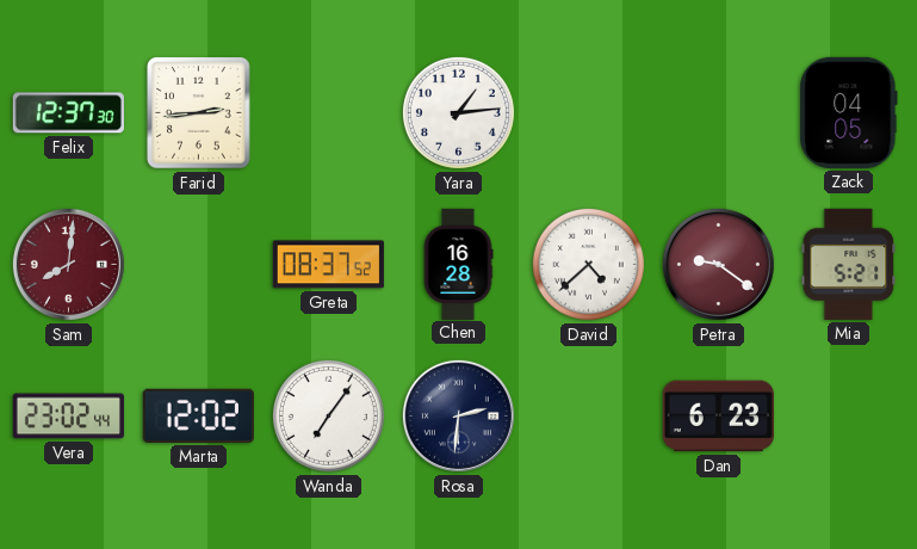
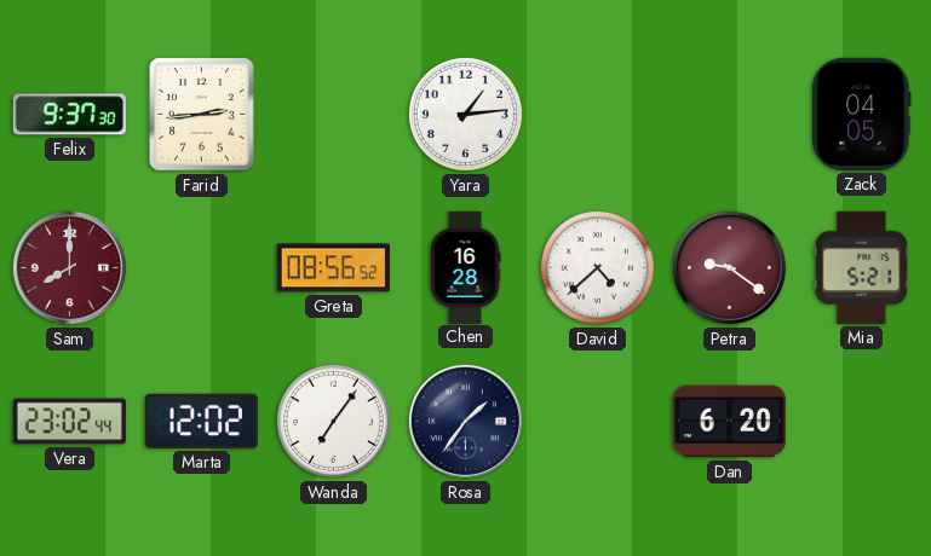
Felix: 12:37 -> 9:37
Sam: 8:01 -> 8:00
Greta: 08:37 -> 08:56
Rosa: 2:31 -> 1:36
Dan: 6:23 -> 6:20
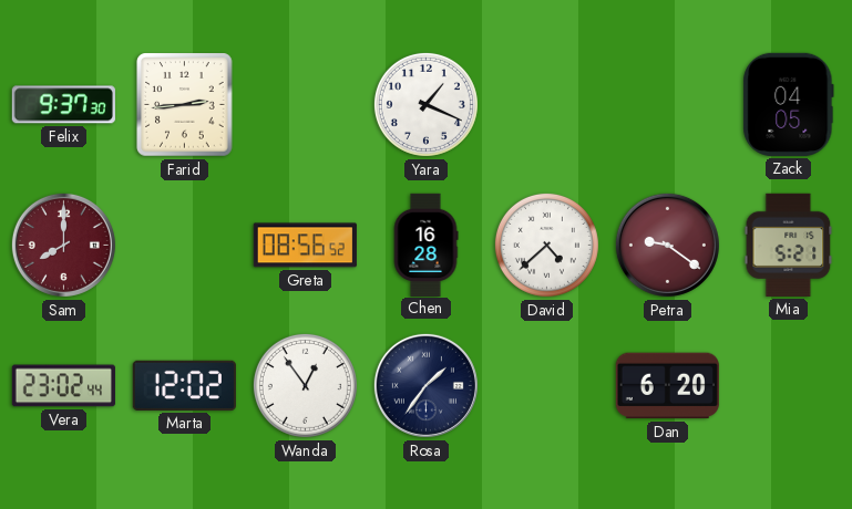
Yara: 1:14 -> 1:19
Wanda: 7:06 -> 12:54
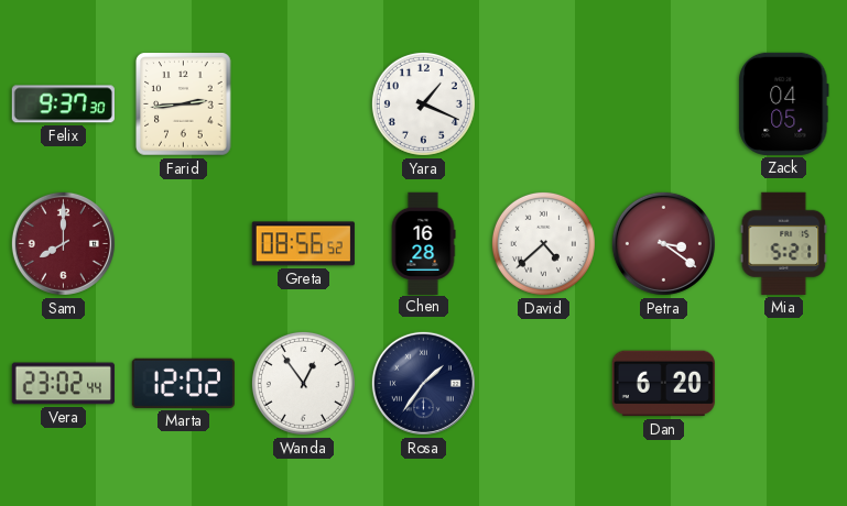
Petra: 9:21 -> 3:21
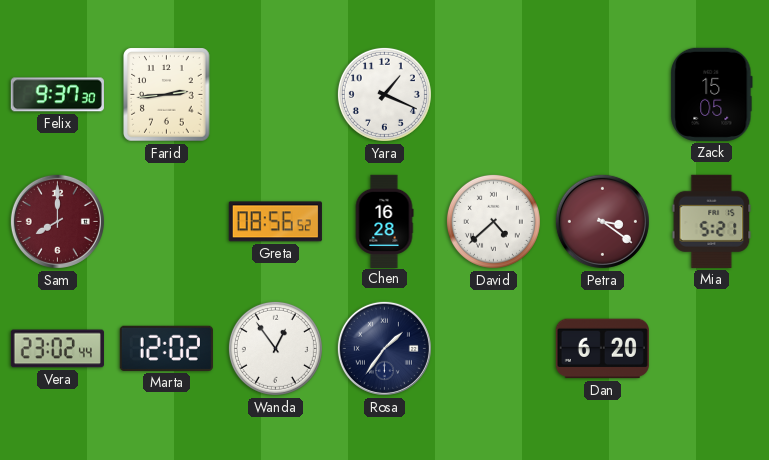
Zack: 04:05 -> 15:05
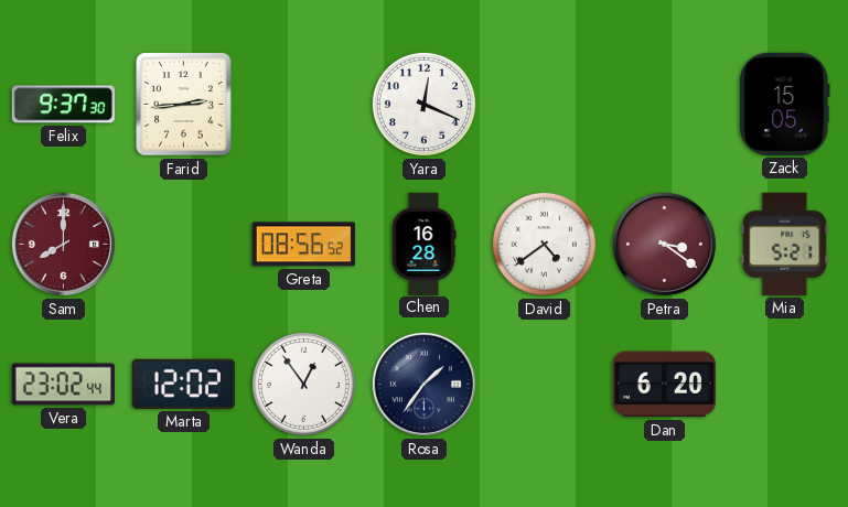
Yara: 1:19 -> 12:19
David: 4:38 -> 4:39
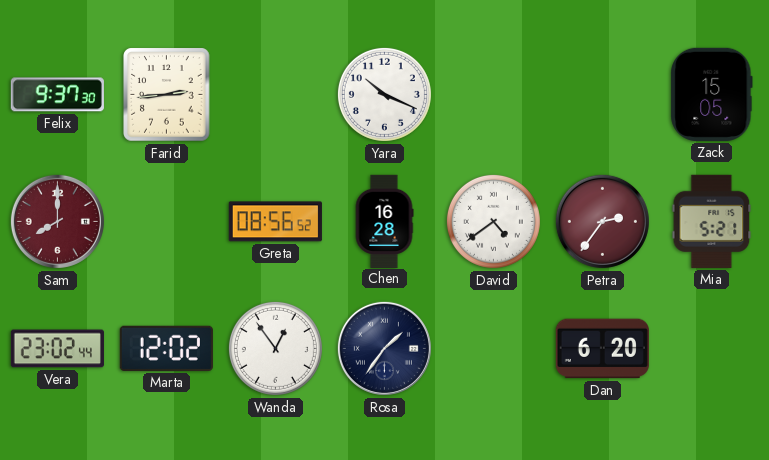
Yara: 12:19 -> 10:19
Petra: 3:21 -> 2:36
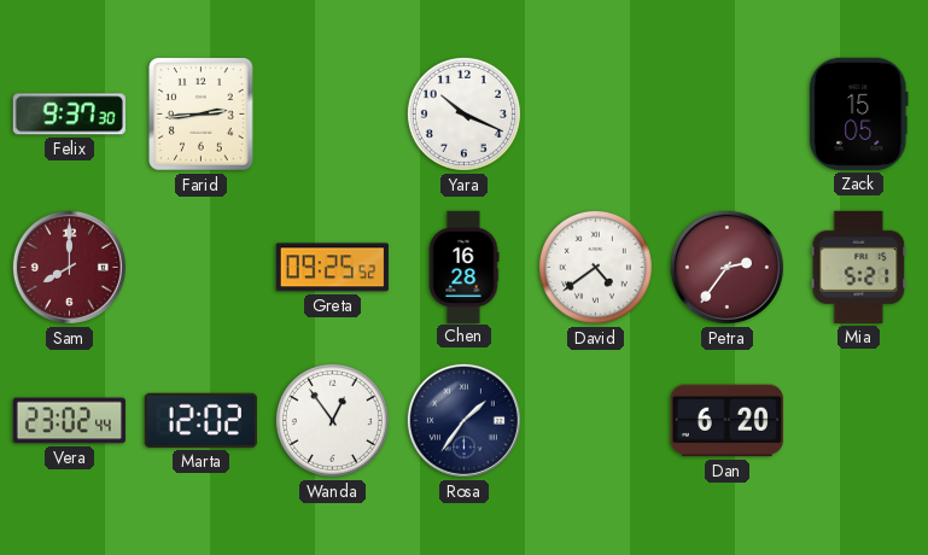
Greta: 08:56 -> 09:25
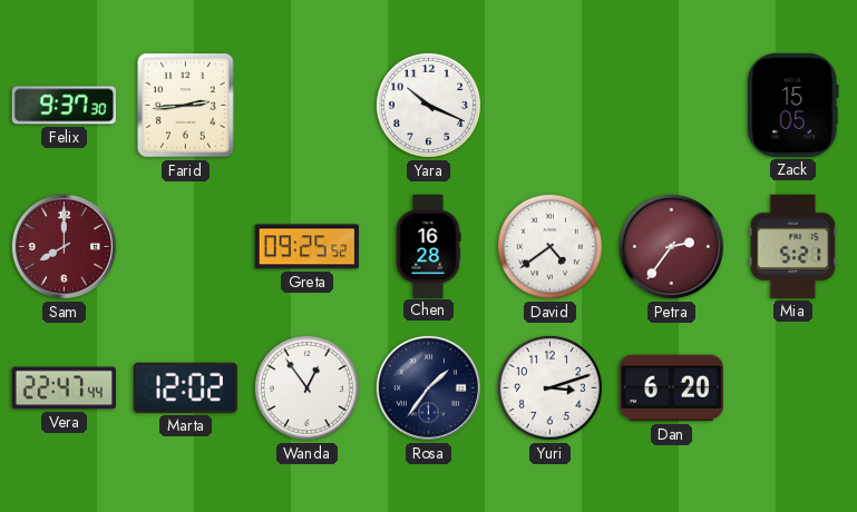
Vera: 23:02 -> 22:47
Yuri: none -> 3:12
